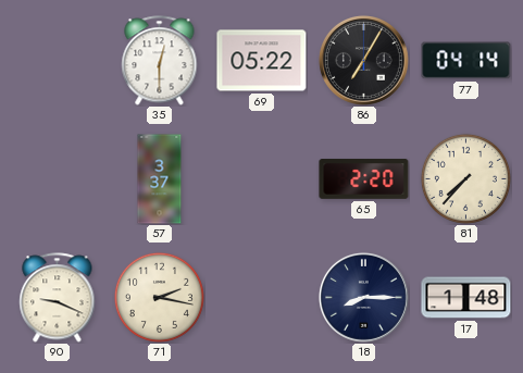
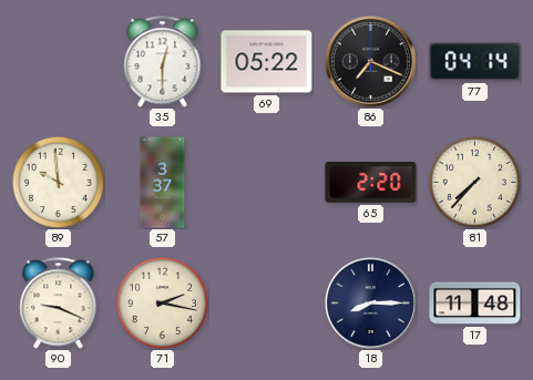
86: 7:05 -> 7:19
89: none -> 9:59
17: 1:48 -> 11:48
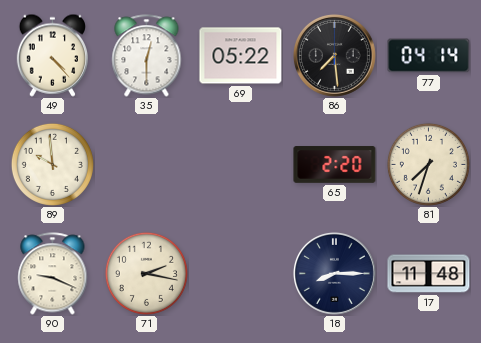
49: none -> 4:23
86: 7:19 -> 7:29
57: 3:37 -> none
81: 7:37 -> 7:33
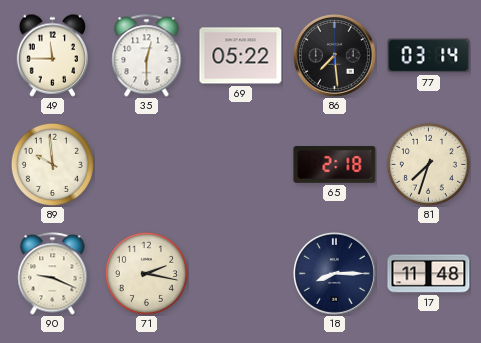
49: 4:23 -> 11:45
77: 04:14 -> 03:14
65: 2:20 -> 2:18
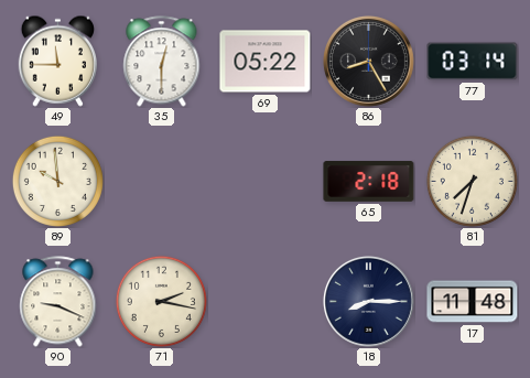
86: 7:29 -> 8:25
